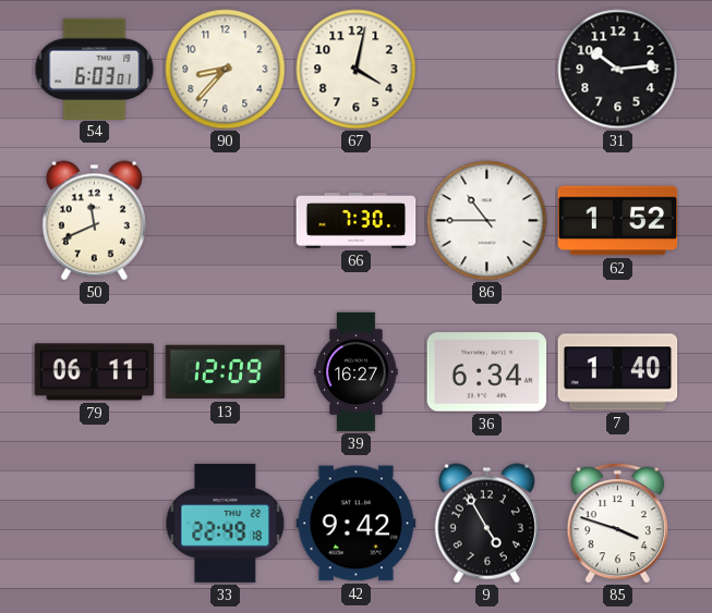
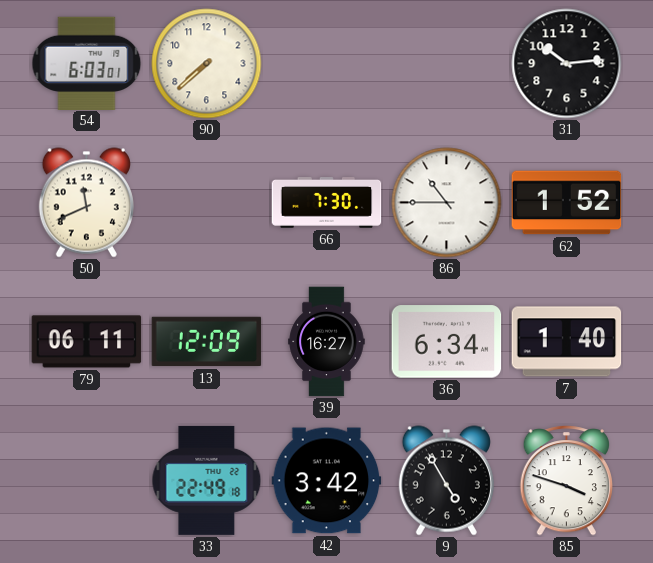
90: 8:37 -> 7:38
67: 4:02 -> none
42: 9:42 -> 3:42
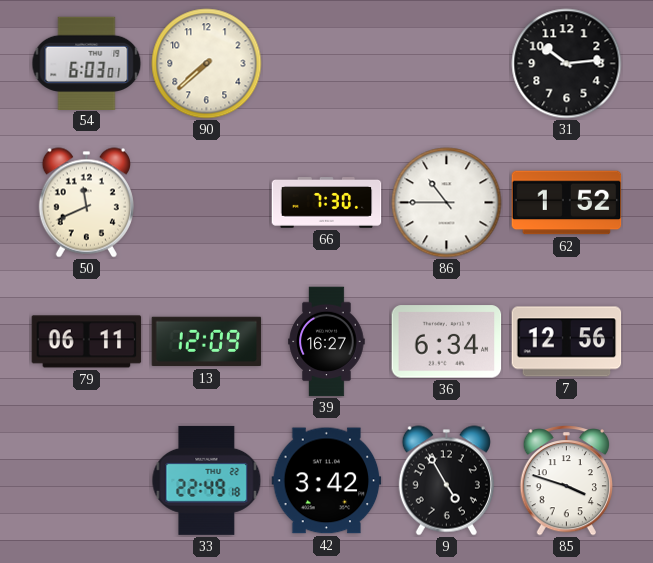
7: 1:40 -> 12:56
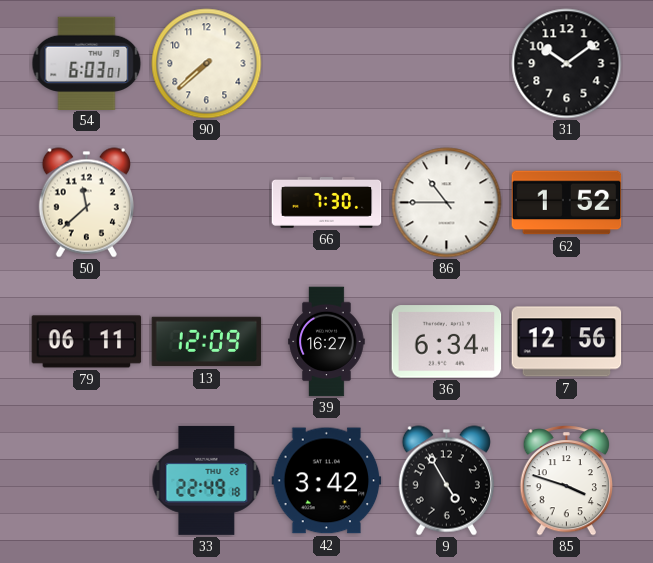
31: 10:14 -> 10:09
50: 11:41 -> 11:38
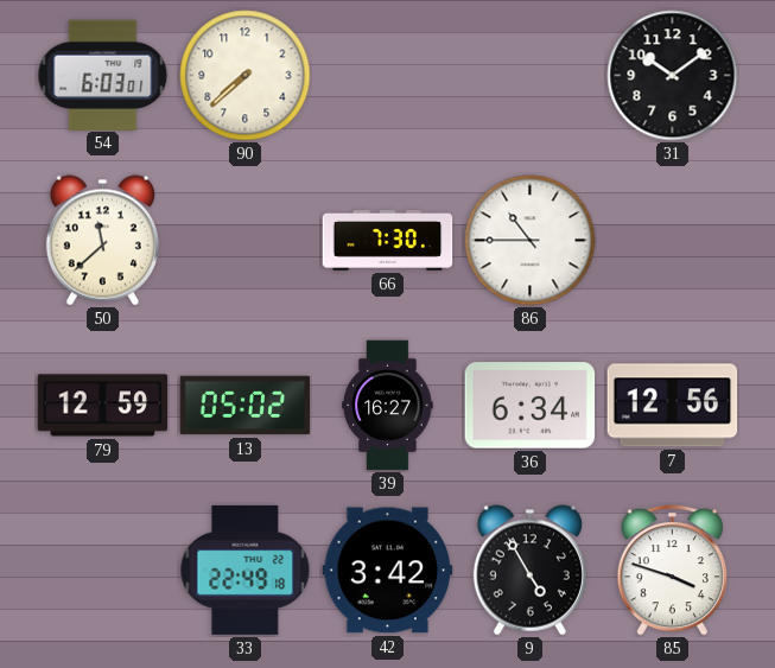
62: 1:52 -> none
79: 06:11 -> 12:59
13: 12:09 -> 05:02
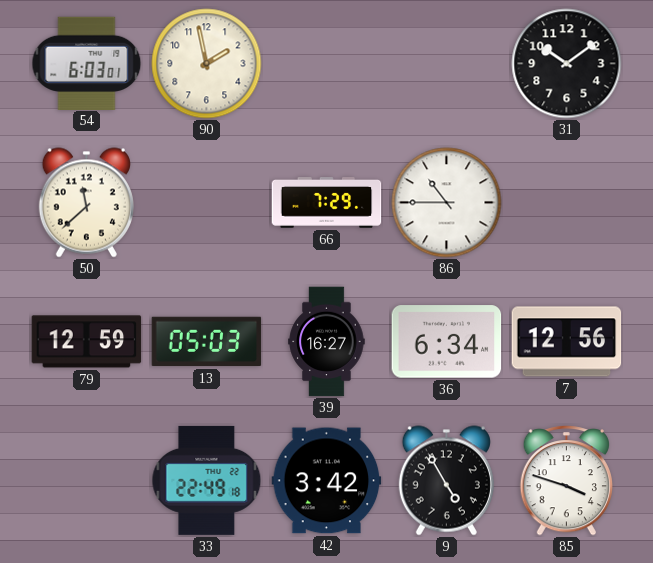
90: 7:38 -> 1:58
66: 7:30 -> 7:29
13: 05:02 -> 05:03
